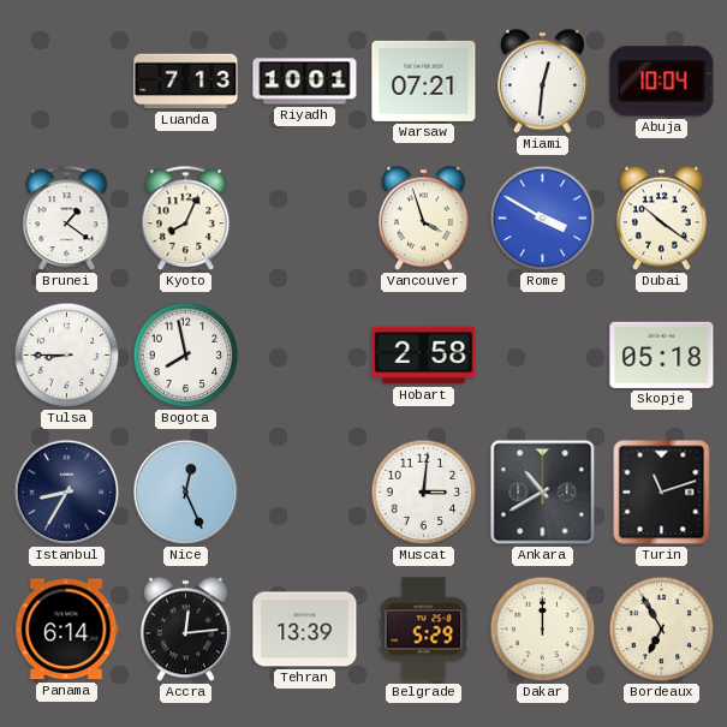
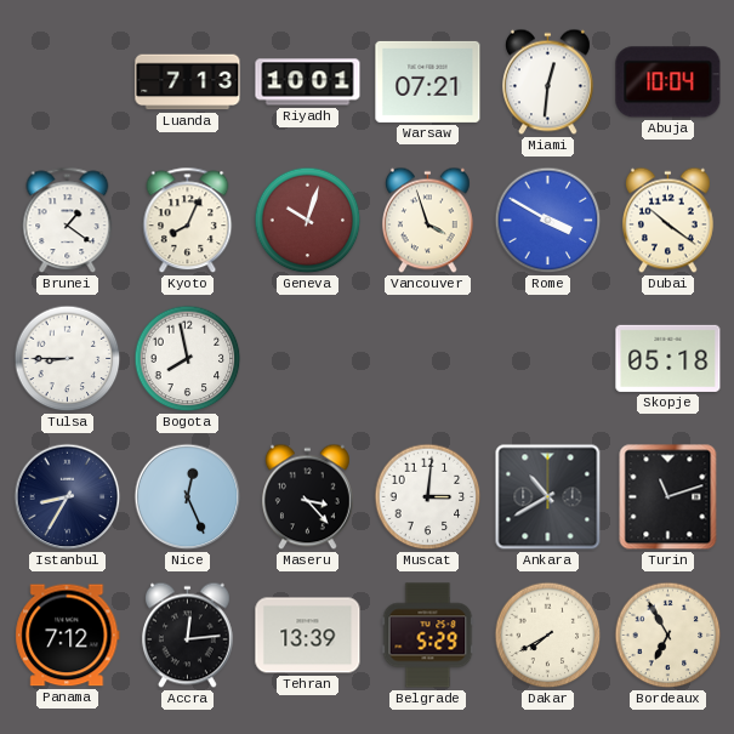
Geneva: none -> 10:03
Hobart: 2:58 -> none
Maseru: none -> 3:23
Panama: 6:14 -> 7:12
Dakar: 12:00 -> 7:40
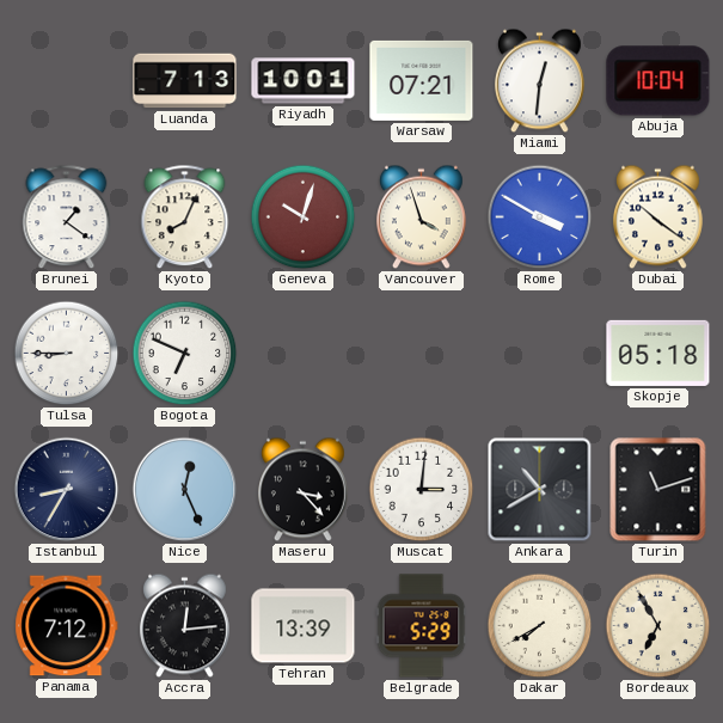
Bogota: 7:58 -> 6:49
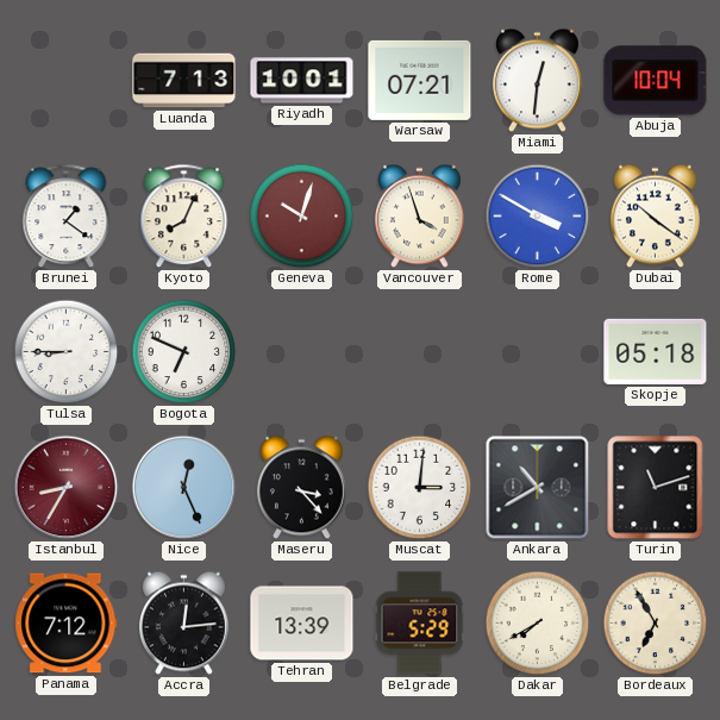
Istanbul dial: navy -> burgundy
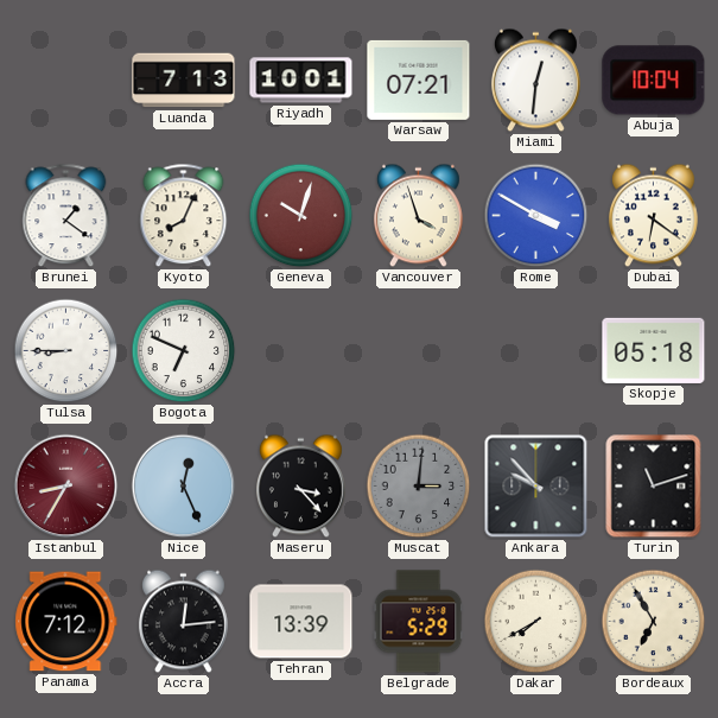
Dubai: 10:21 -> 6:21
Muscat dial: white -> grey
Ankara: 10:40 -> 9:53
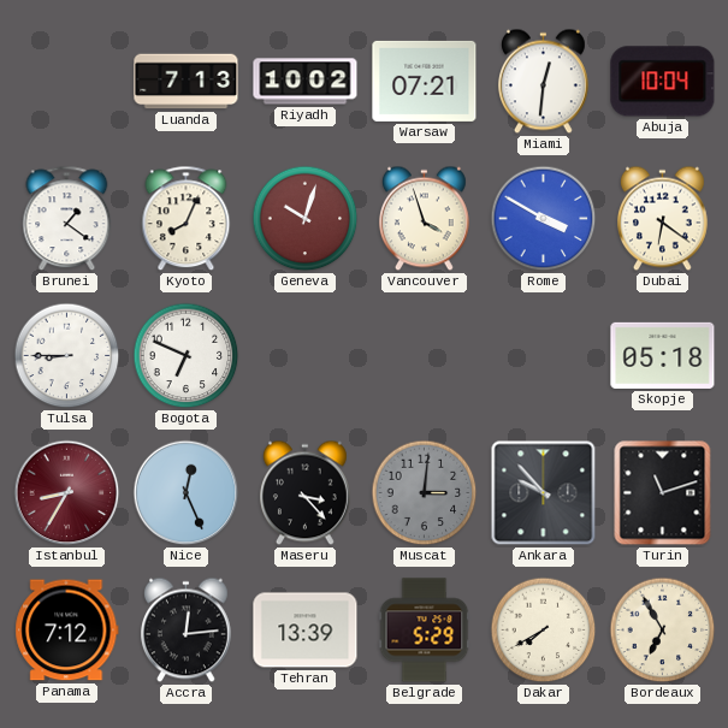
Riyadh: 10:01 -> 10:02
